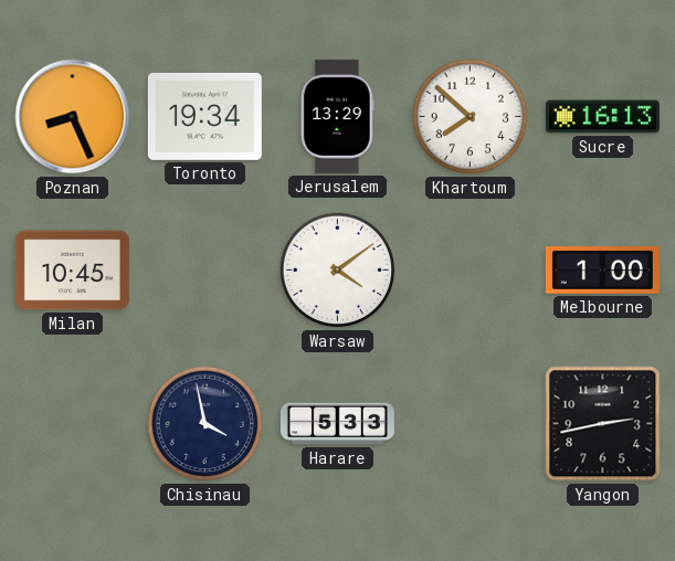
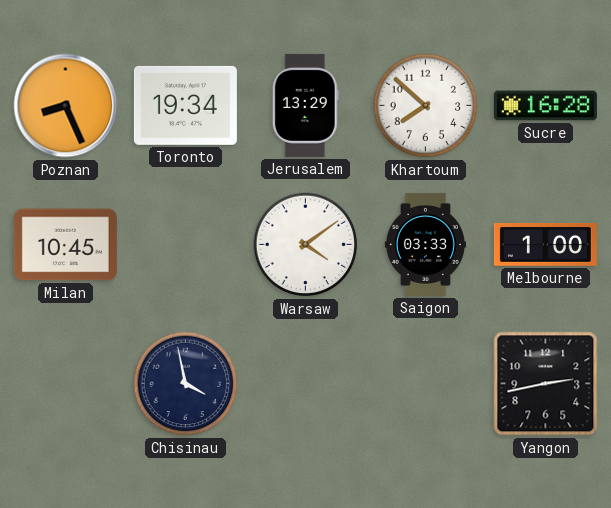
Sucre: 16:13 -> 16:28
Saigon: none -> 03:33
Harare: 5:33 -> none
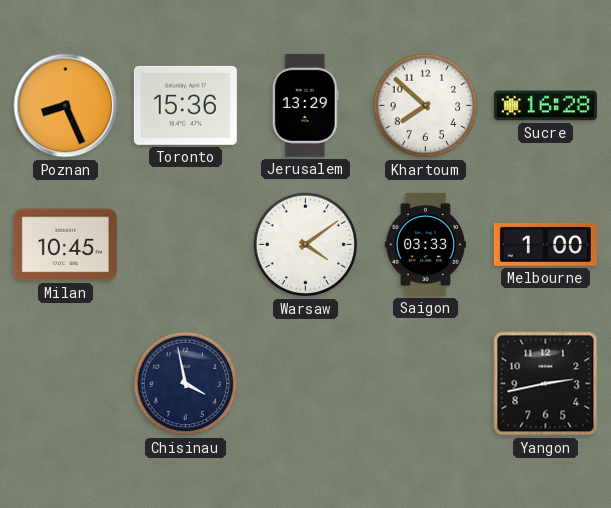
Toronto: 19:34 -> 15:36
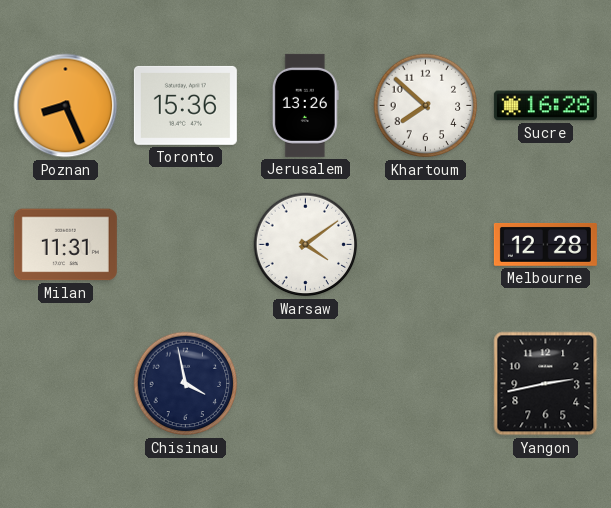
Jerusalem: 13:29 -> 13:26
Milan: 10:45 -> 11:31
Saigon: 03:33 -> none
Melbourne: 1:00 -> 12:28
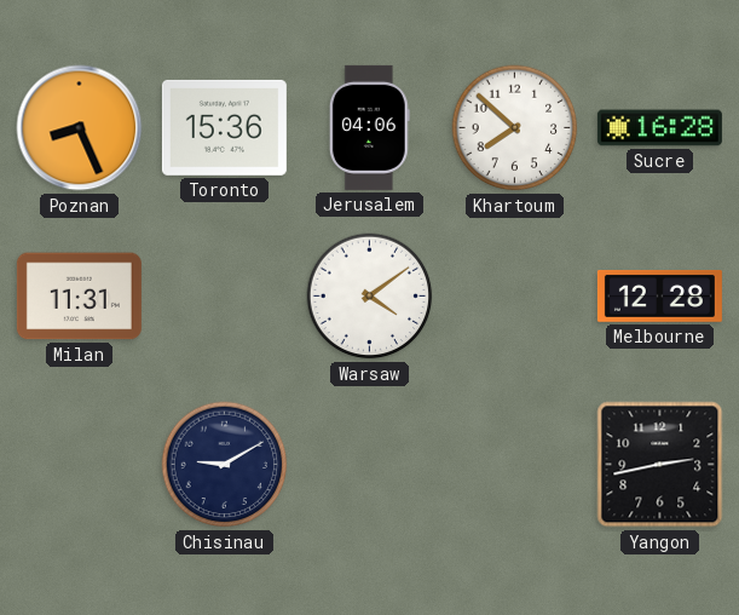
Jerusalem: 13:26 -> 04:06
Chisinau: 3:58 -> 9:10
